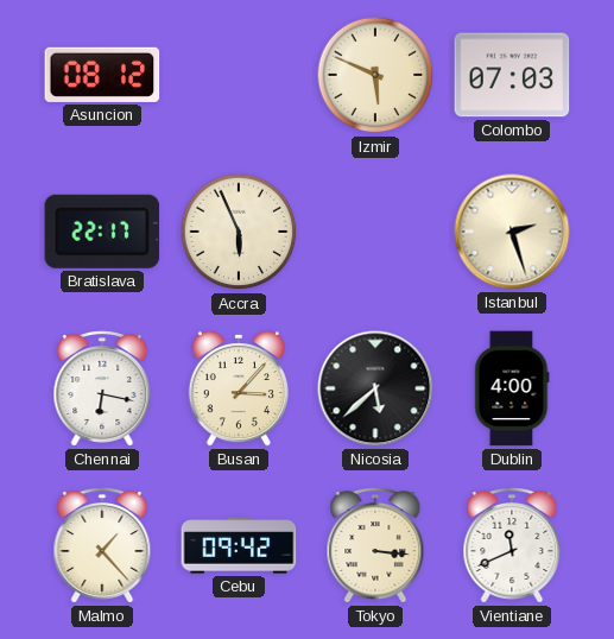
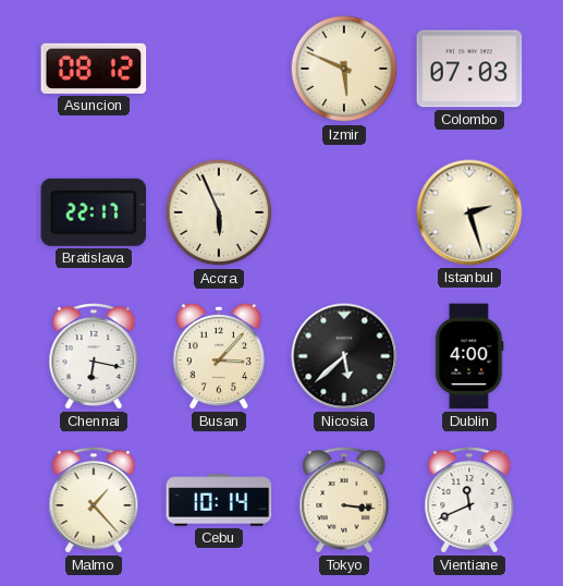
Cebu: 09:42 -> 10:14
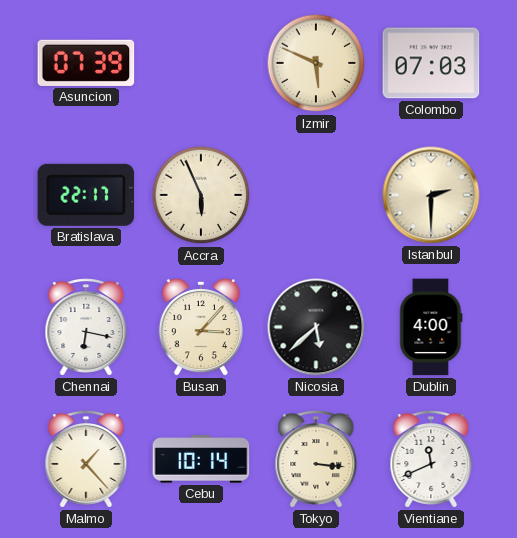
Asuncion: 08:12 -> 07:39
Istanbul: 2:27 -> 2:30
